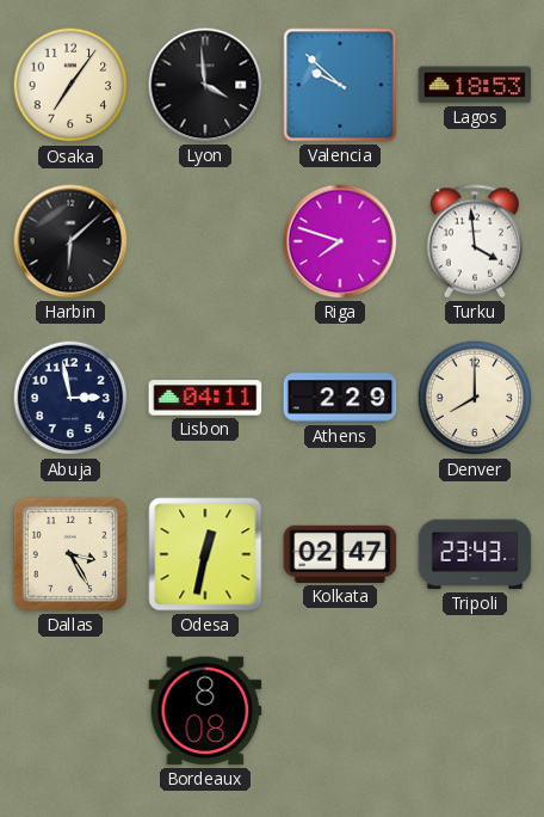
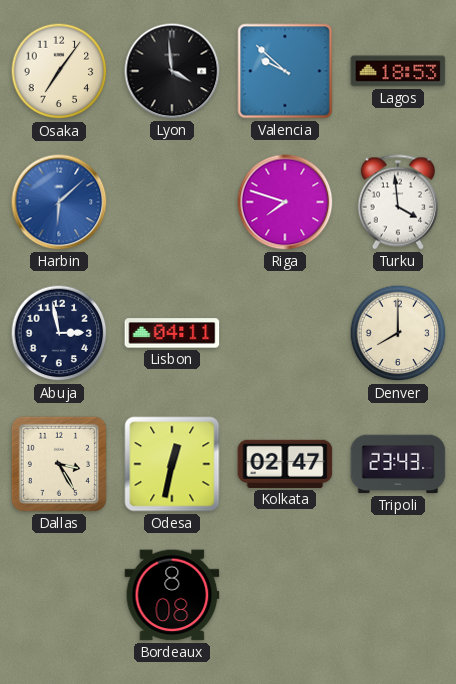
Harbin dial: black -> blue
Athens: 2:29 -> none
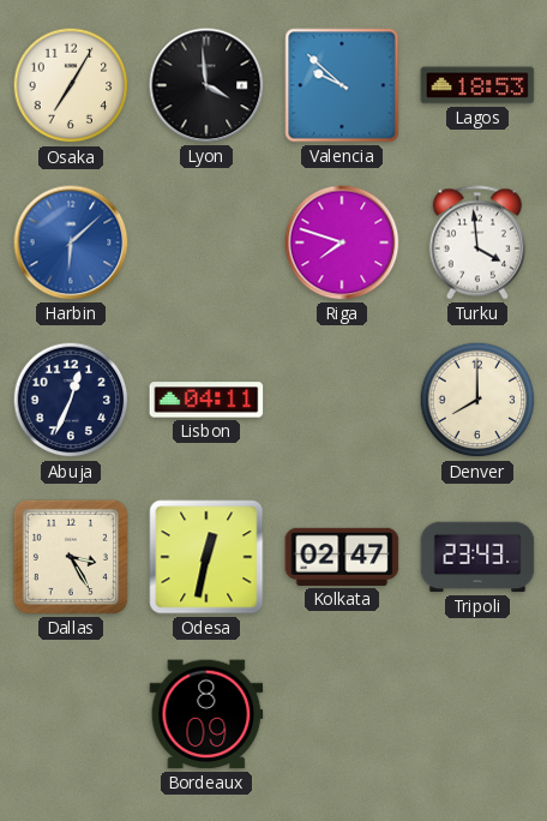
Osaka: 7:06 -> 7:05
Abuja: 2:58 -> 12:34
Bordeaux: 8:08 -> 8:09
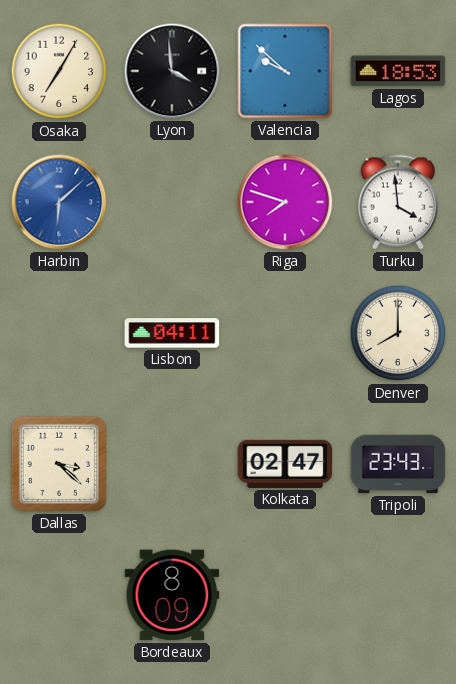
Abuja: 12:34 -> none
Dallas: 3:25 -> 3:22
Odesa: 12:32 -> none
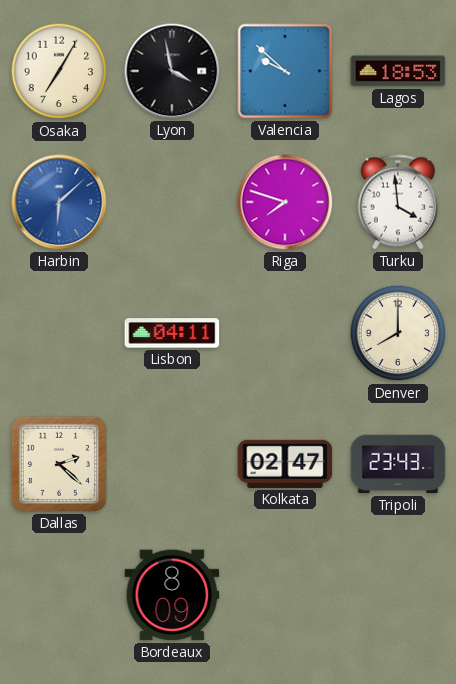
Lyon: 3:59 -> 3:58
Dallas: 3:22 -> 2:22
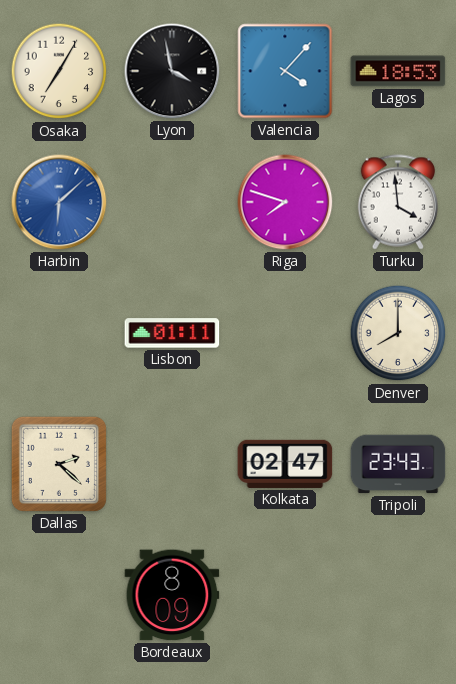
Valencia: 9:52 -> 4:07
Lisbon: 04:11 -> 01:11
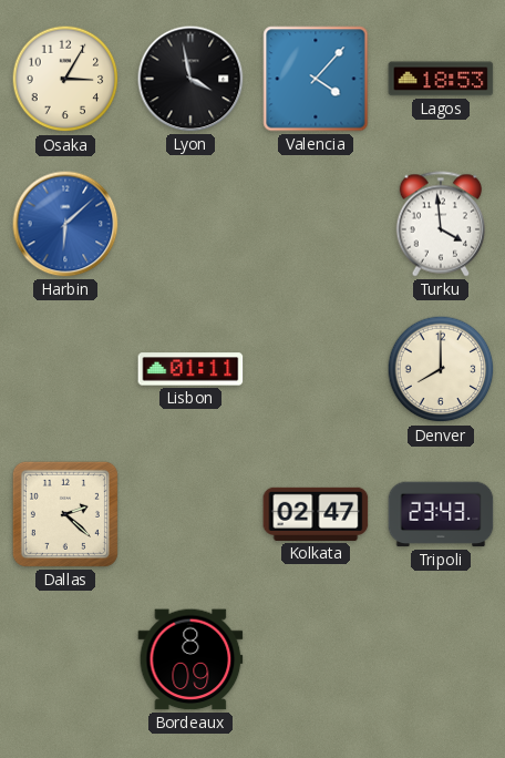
Osaka: 7:05 -> 3:05
Riga: 7:48 -> none
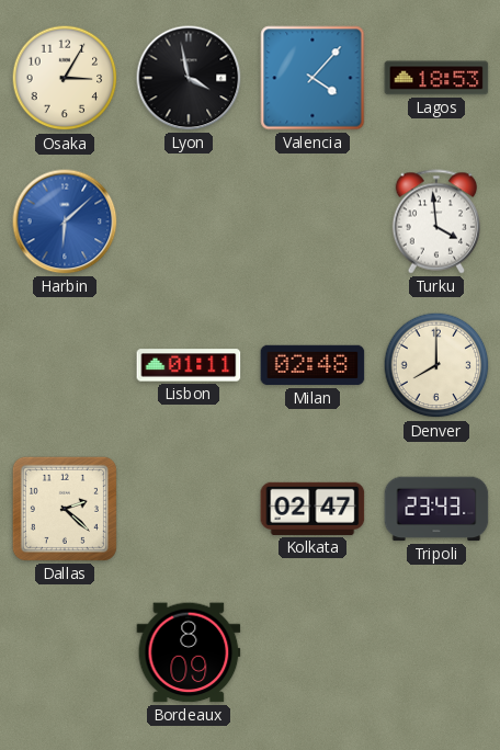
Milan: none -> 02:48
